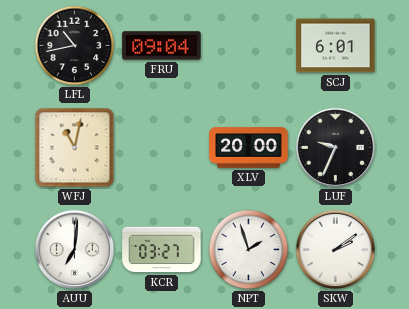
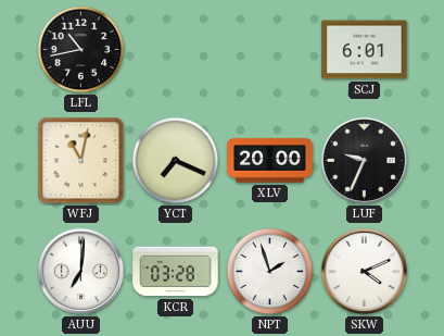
FRU: 09:04 -> none
YCT: none -> 7:19
KCR: 03:27 -> 03:28
SKW: 2:09 -> 4:11
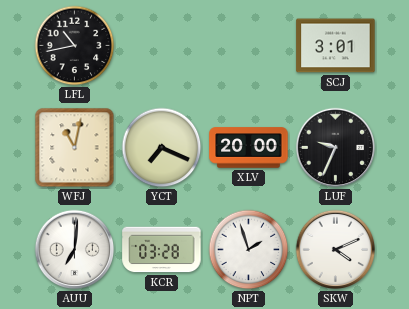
SCJ: 6:01 -> 3:01
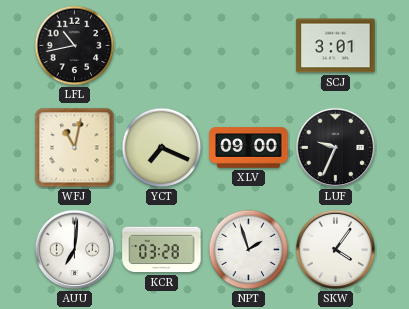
XLV: 20:00 -> 09:00
SKW: 4:11 -> 4:06
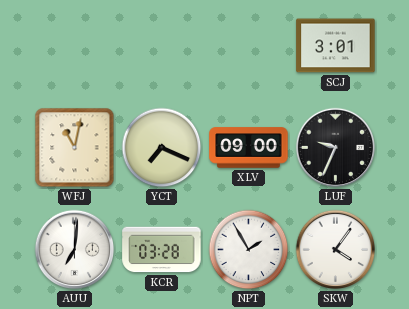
LFL: 10:43 -> none
NPT: 1:57 -> 1:55
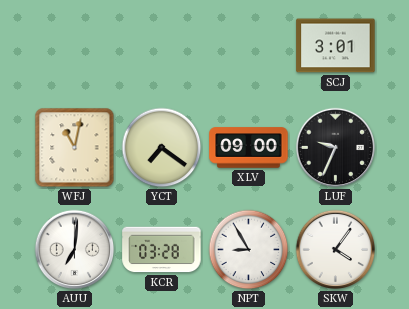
YCT: 7:19 -> 7:21
NPT: 1:55 -> 8:55
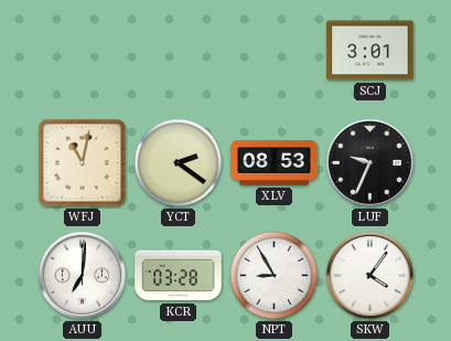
YCT: 7:21 -> 2:21
XLV: 09:00 -> 08:53
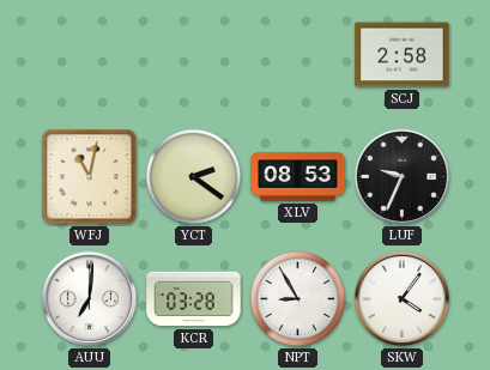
SCJ: 3:01 -> 2:58
